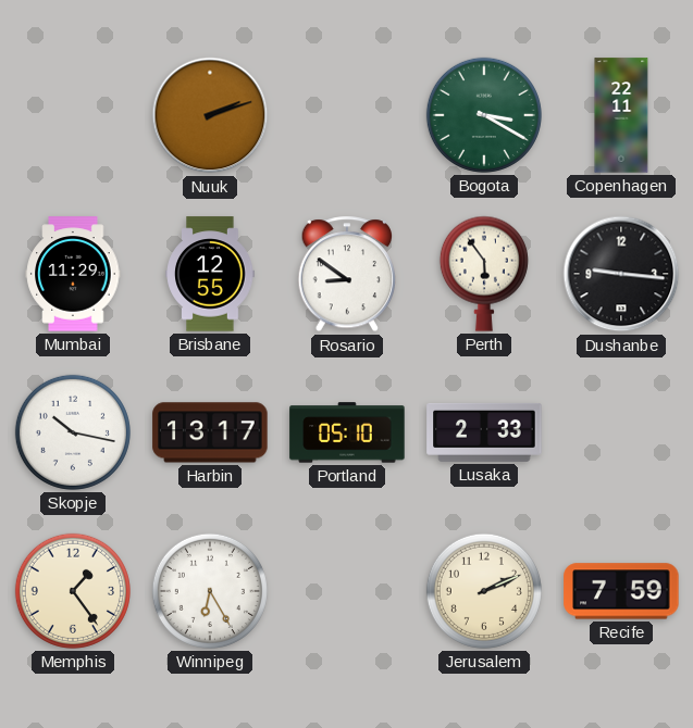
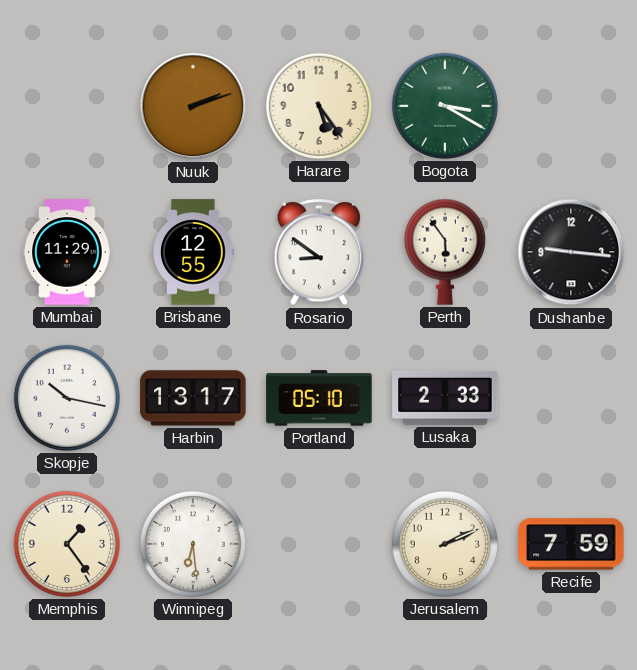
Harare: none -> 5:24
Copenhagen: 22:11 -> none
Winnipeg: 6:25 -> 6:29
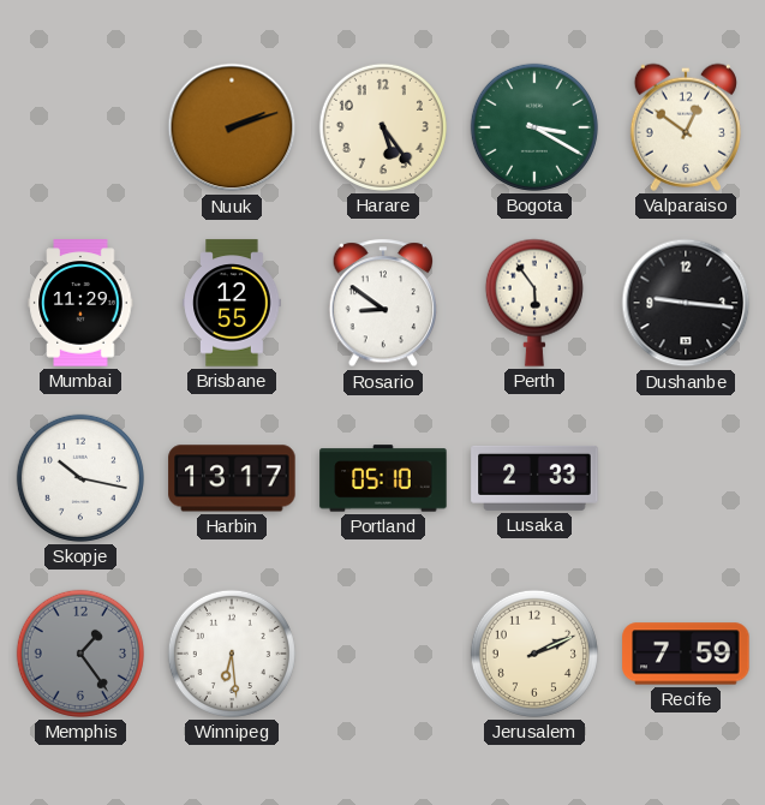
Valparaiso: none -> 12:51
Memphis dial: cream -> grey
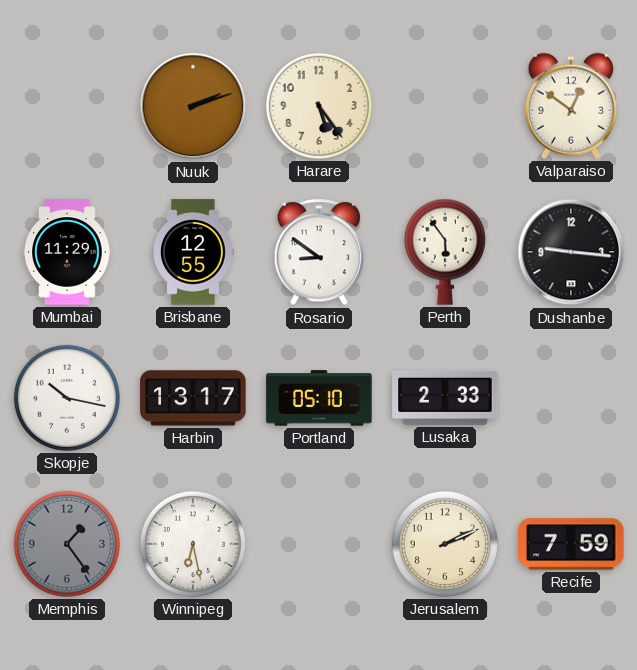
Bogota: 3:20 -> none
Winnipeg: 6:29 -> 6:28
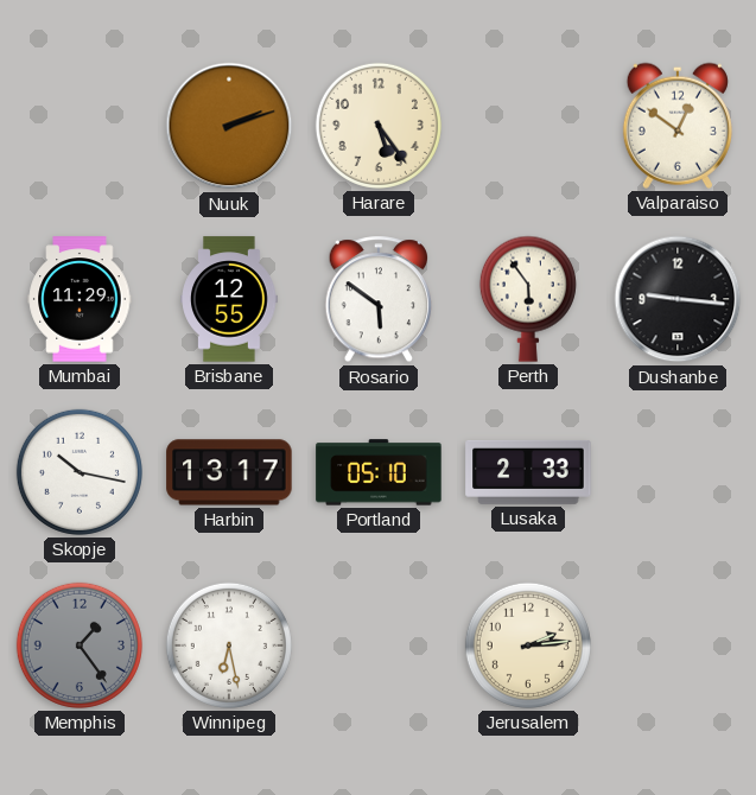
Rosario: 8:51 -> 5:51
Jerusalem: 2:11 -> 2:14
Recife: 7:59 -> none
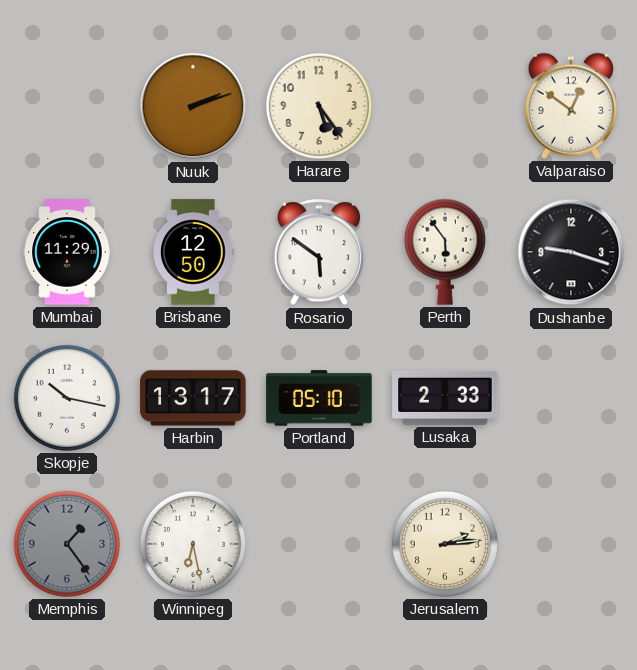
Brisbane: 12:55 -> 12:50
Dushanbe: 9:16 -> 9:18
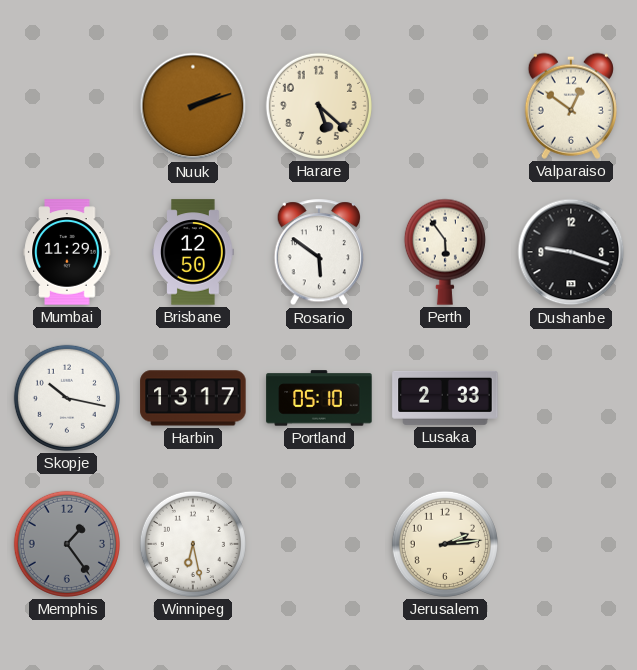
Harare: 5:24 -> 5:22
